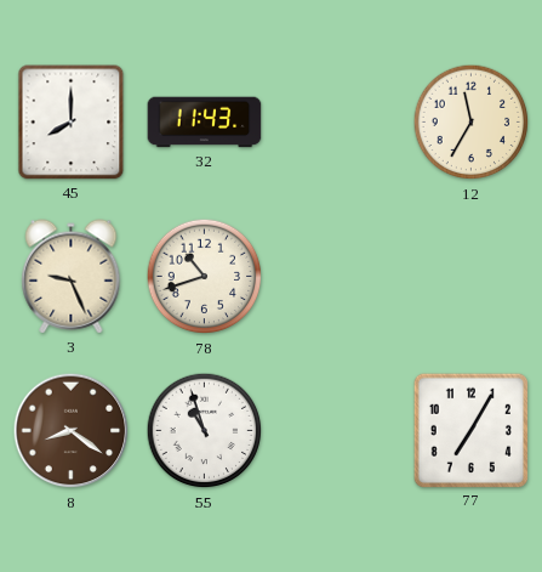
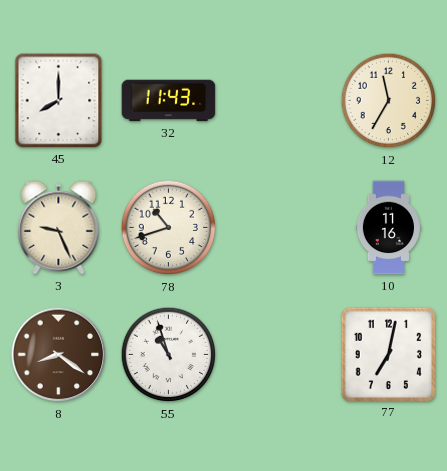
10: none -> 11:16
77: 7:05 -> 7:02
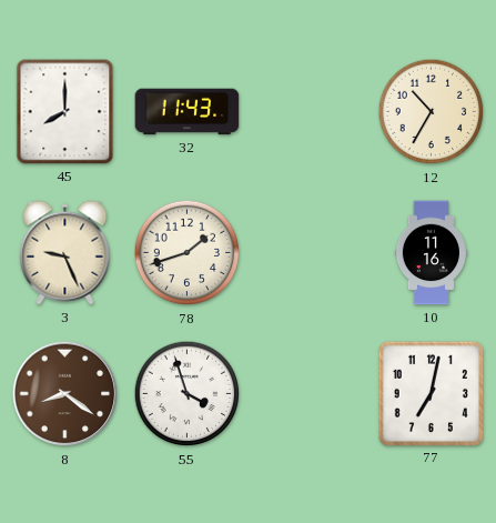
12: 11:35 -> 10:35
78: 10:42 -> 1:42
55: 10:57 -> 3:57
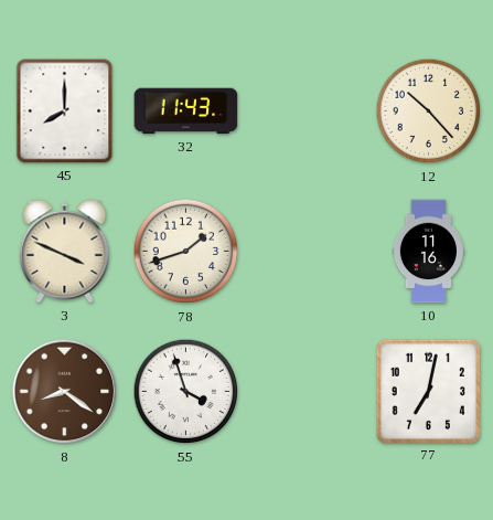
12: 10:35 -> 10:23
3: 9:26 -> 3:49
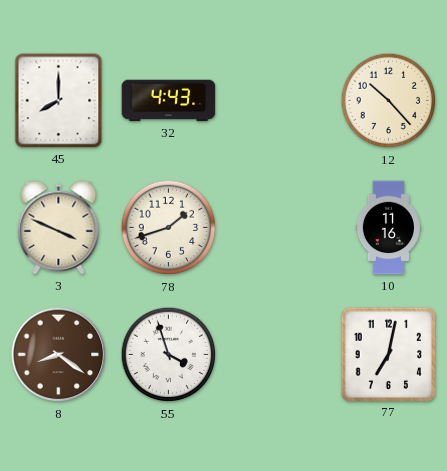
32: 11:43 -> 4:43
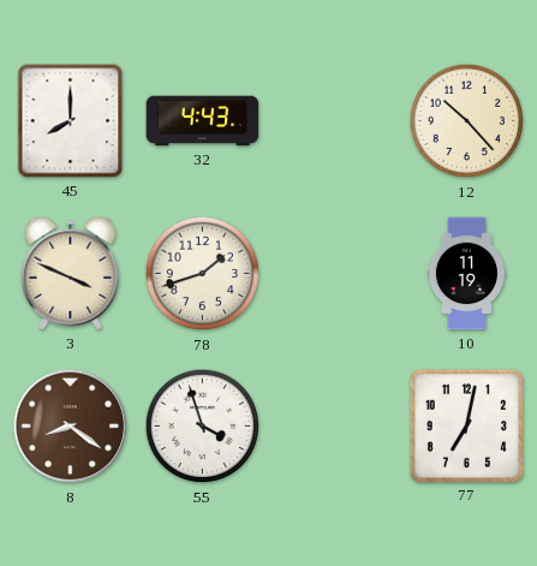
10: 11:16 -> 11:19
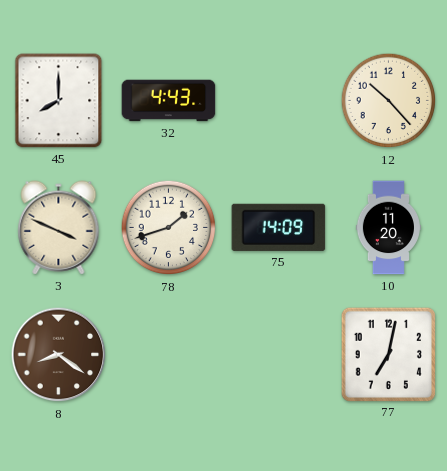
75: none -> 14:09
10: 11:19 -> 11:20
55: 3:57 -> none
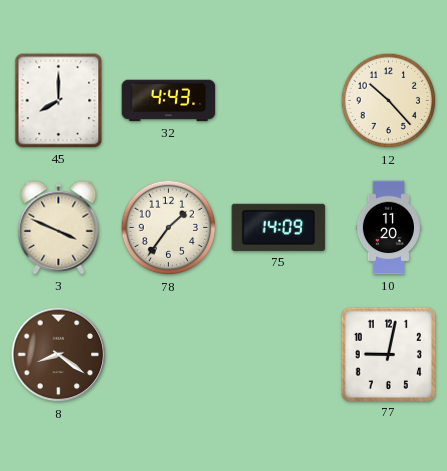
78: 1:42 -> 1:36
77: 7:02 -> 9:02
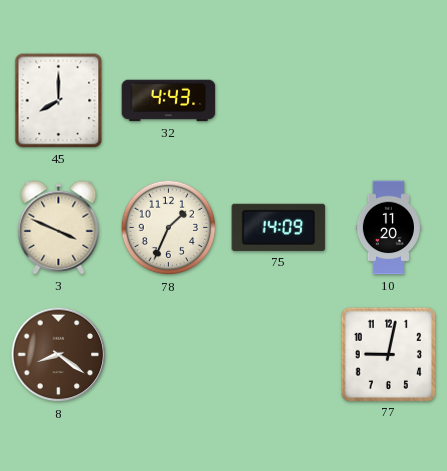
12: 10:23 -> none
78: 1:36 -> 1:34
